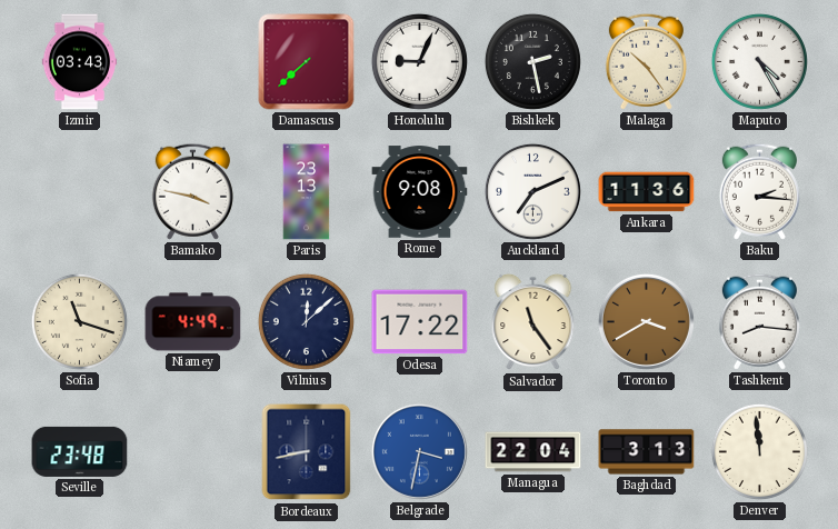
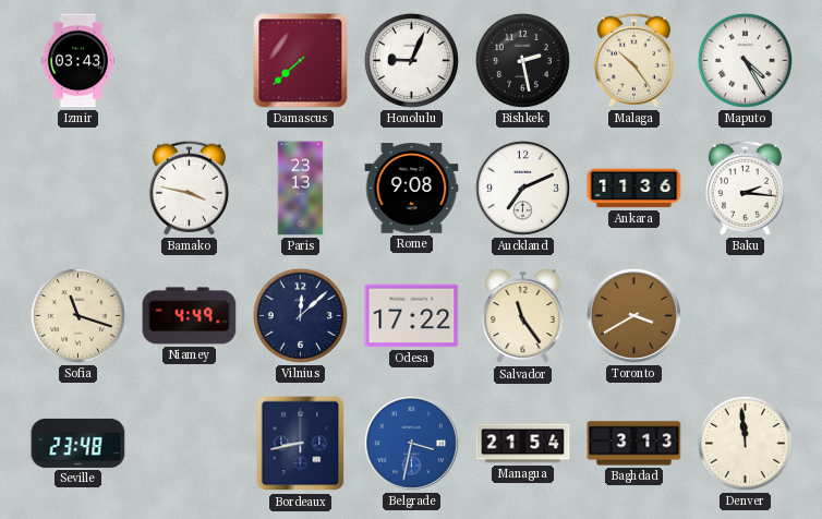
Tashkent: 8:16 -> none
Managua: 22:04 -> 21:54
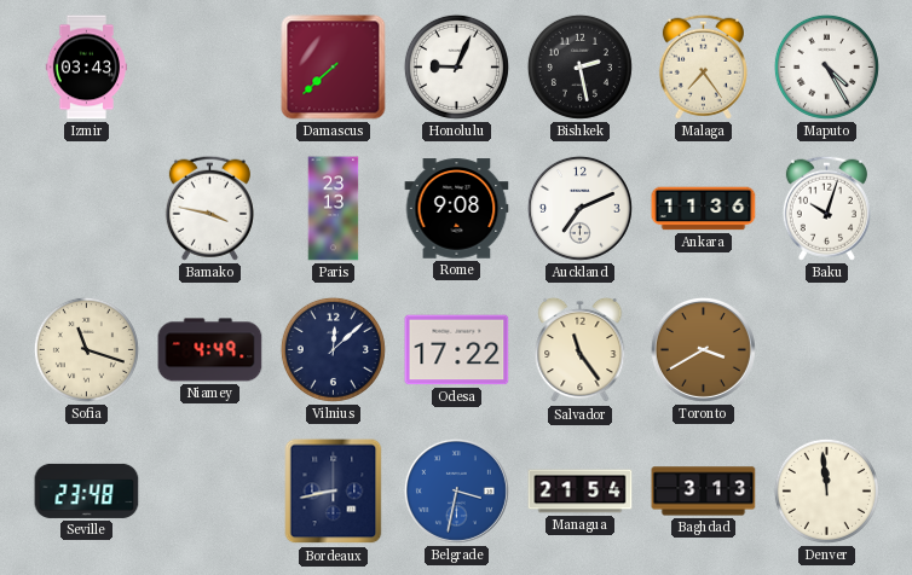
Malaga: 10:24 -> 7:24
Baku: 2:16 -> 10:03
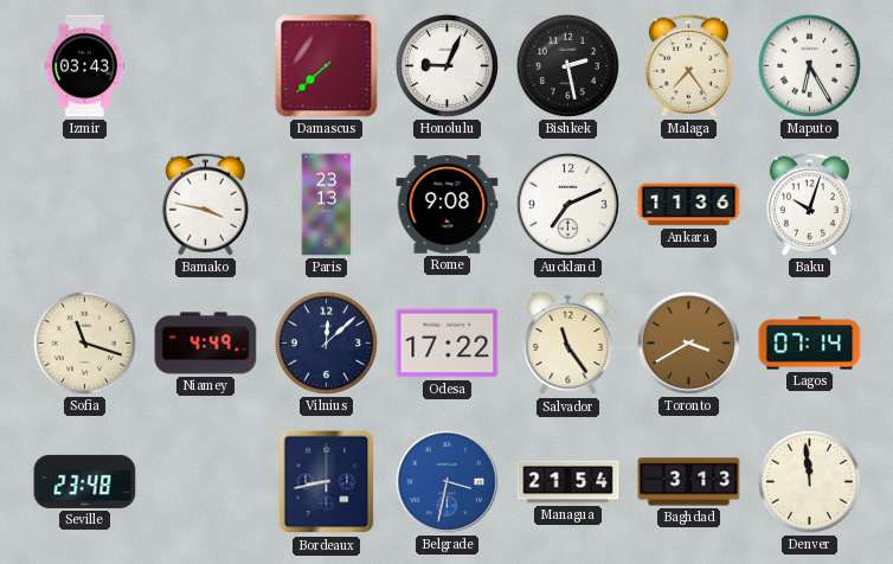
Maputo: 4:25 -> 6:25
Lagos: none -> 07:14
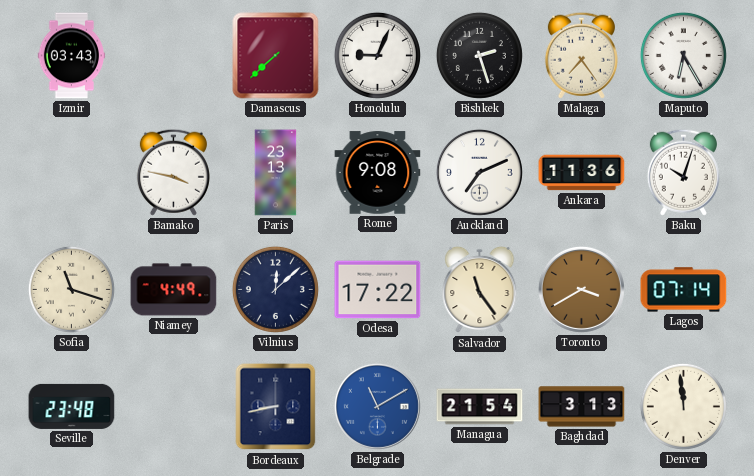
Bishkek: 2:28 -> 2:27
Belgrade: 3:32 -> 11:10
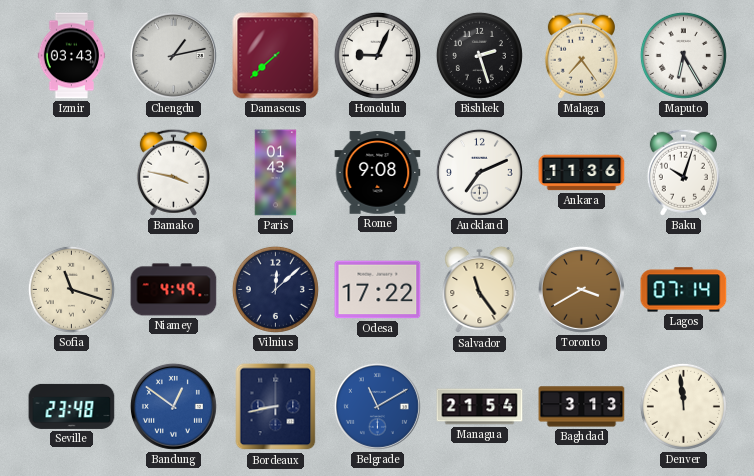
Chengdu: none -> 1:13
Paris: 23:13 -> 01:43
Bandung: none -> 12:51
